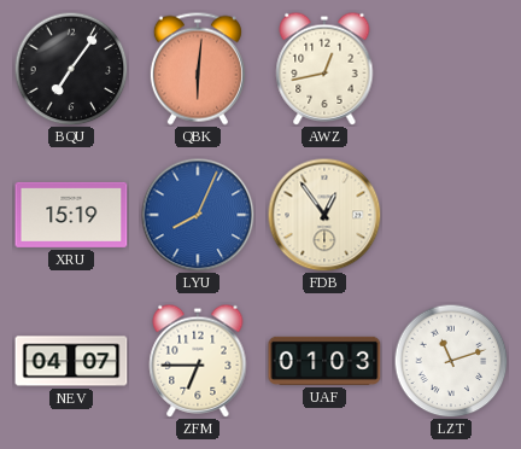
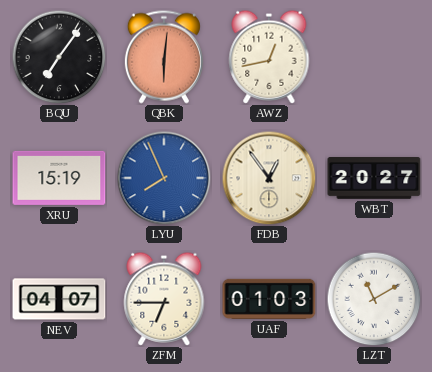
LYU: 8:04 -> 7:56
WBT: none -> 20:27
LZT: 11:12 -> 11:10
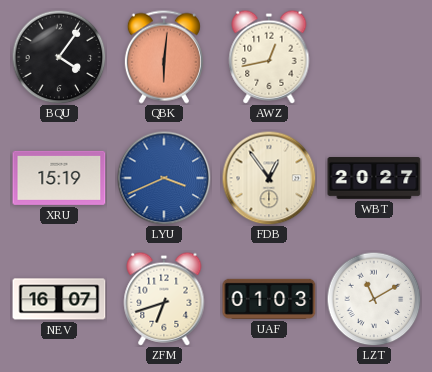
BQU: 7:06 -> 4:06
LYU: 7:56 -> 3:41
NEV: 04:07 -> 16:07
ZFM: 6:45 -> 6:42
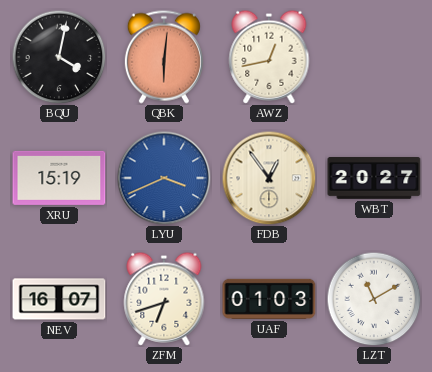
BQU: 4:06 -> 4:02
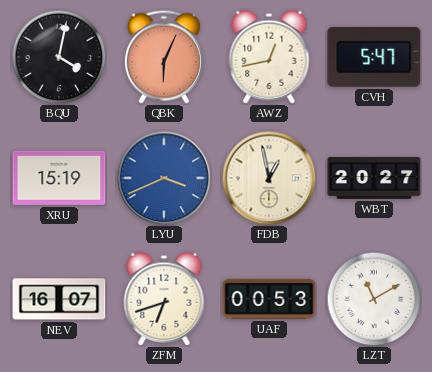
QBK: 6:01 -> 6:04
CVH: none -> 5:47
FDB: 12:54 -> 12:58
UAF: 01:03 -> 00:53
